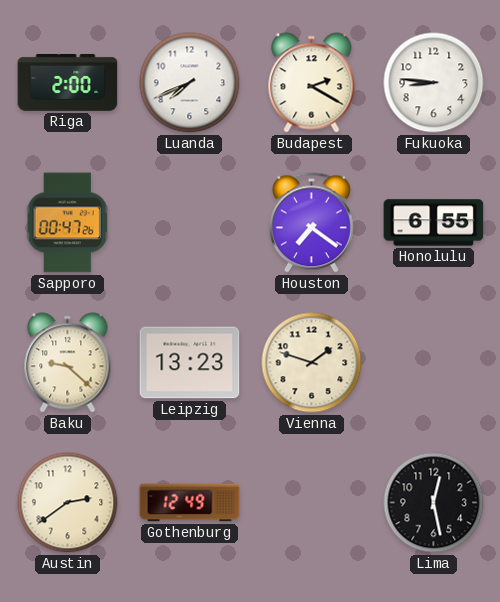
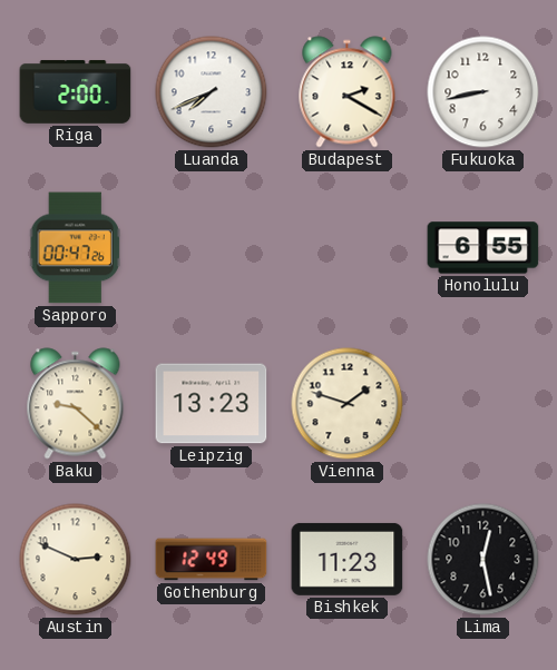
Fukuoka: 8:46 -> 8:43
Houston: 7:21 -> none
Austin: 2:39 -> 2:49
Bishkek: none -> 11:23
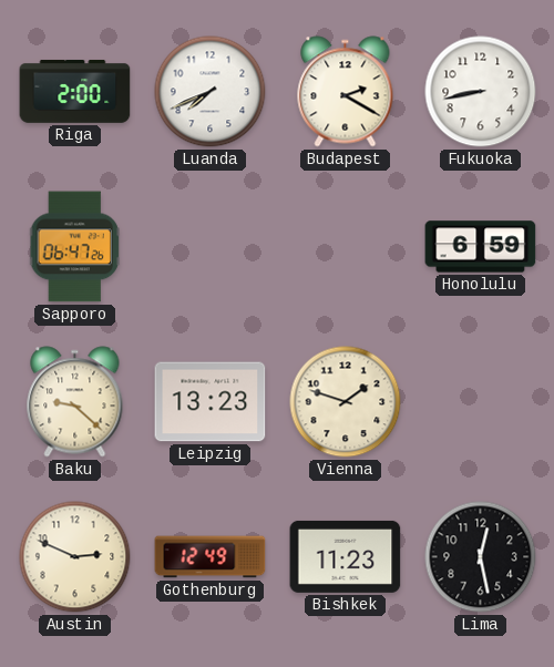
Sapporo: 00:47 -> 06:47
Honolulu: 6:55 -> 6:59
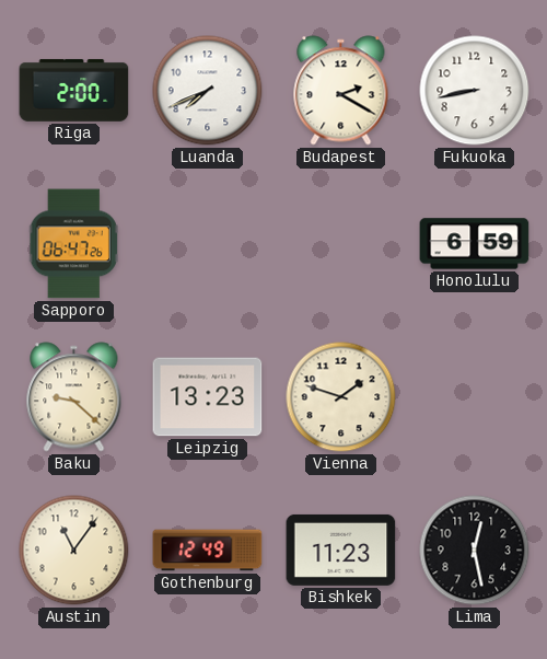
Austin: 2:49 -> 11:06
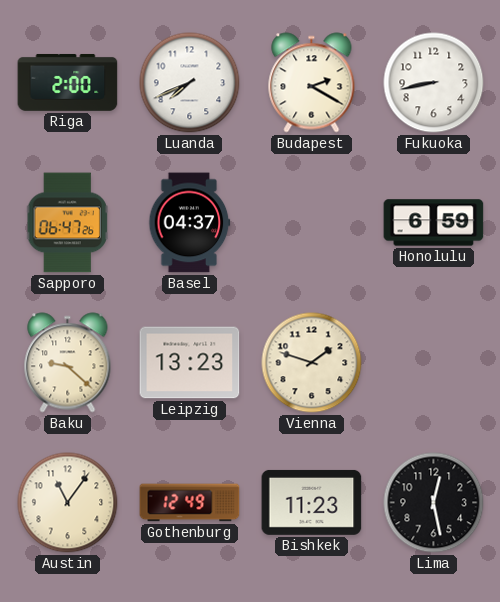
Basel: none -> 04:37
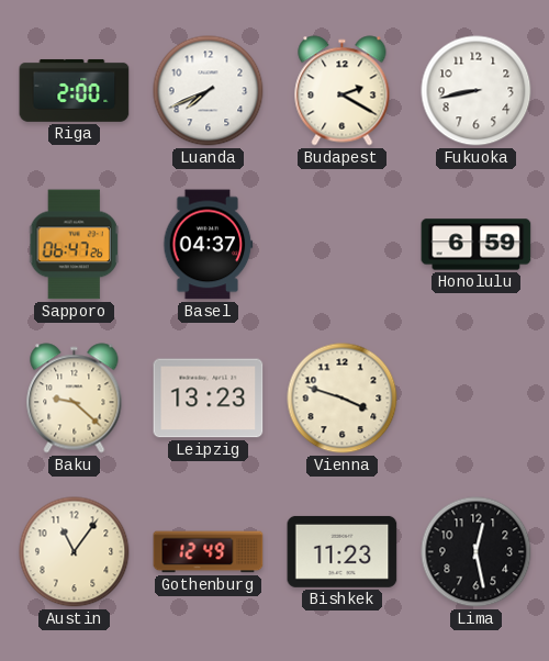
Vienna: 1:48 -> 3:48
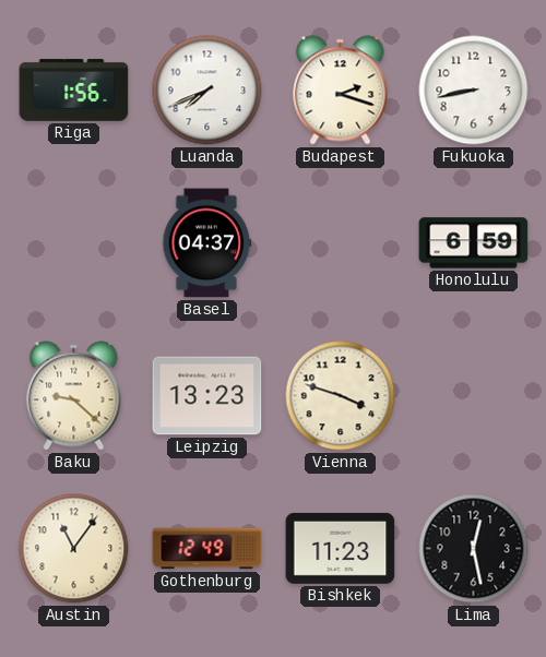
Riga: 2:00 -> 1:56
Budapest: 2:20 -> 2:18
Sapporo: 06:47 -> none
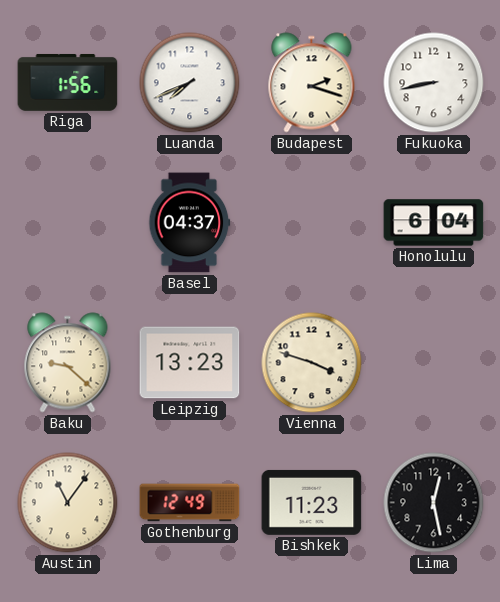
Honolulu: 6:59 -> 6:04
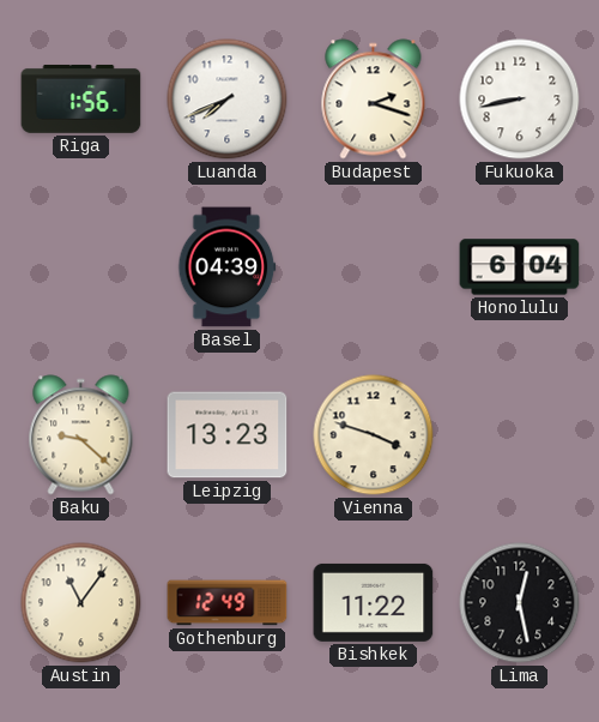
Basel: 04:37 -> 04:39
Bishkek: 11:23 -> 11:22
